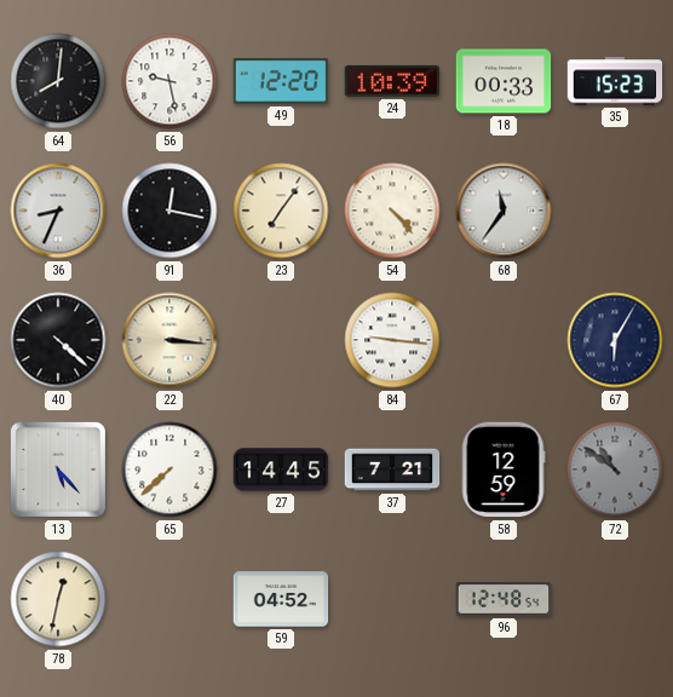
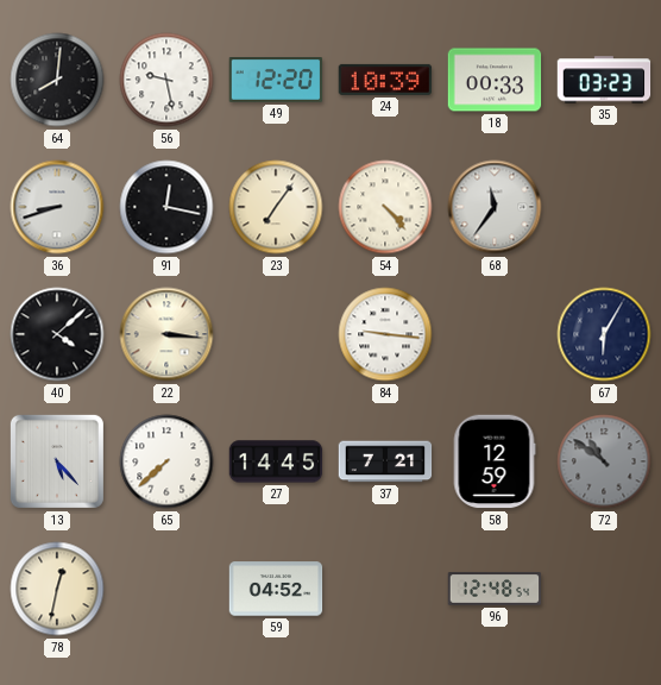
35: 15:23 -> 03:23
36: 8:34 -> 8:42
40: 4:22 -> 4:08
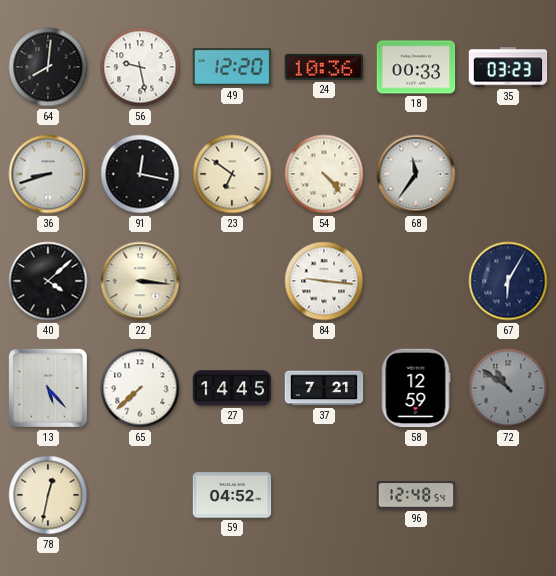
24: 10:39 -> 10:36
23: 7:06 -> 6:51
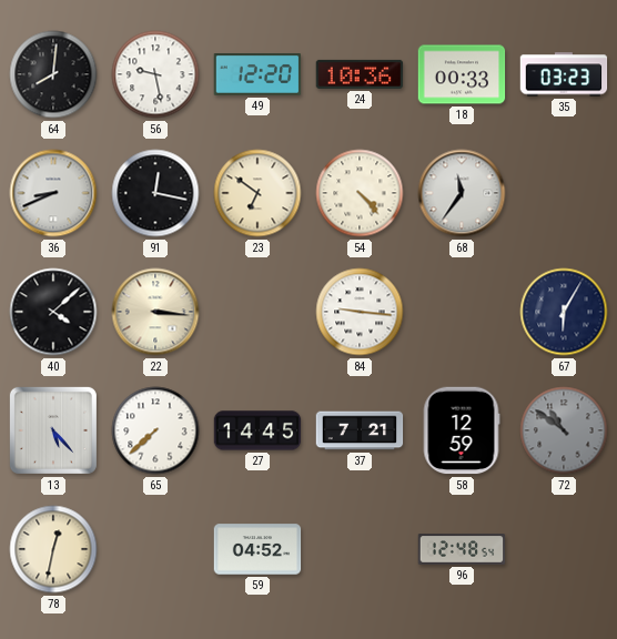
36: 8:42 -> 8:41
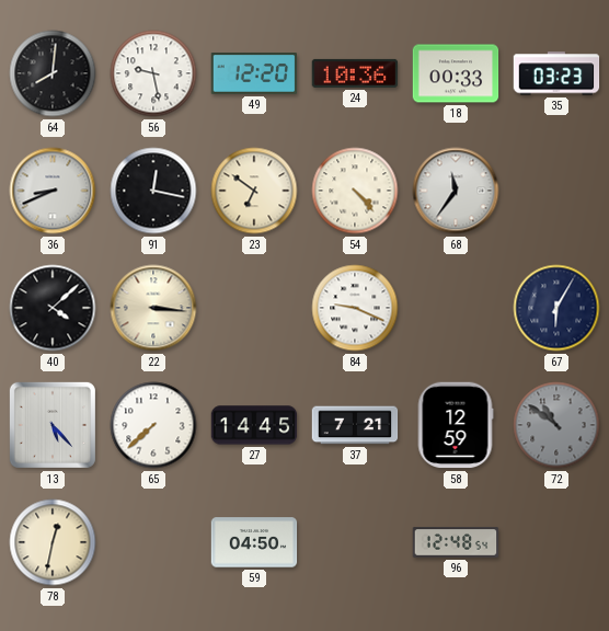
84: 9:16 -> 9:19
59: 04:52 -> 04:50
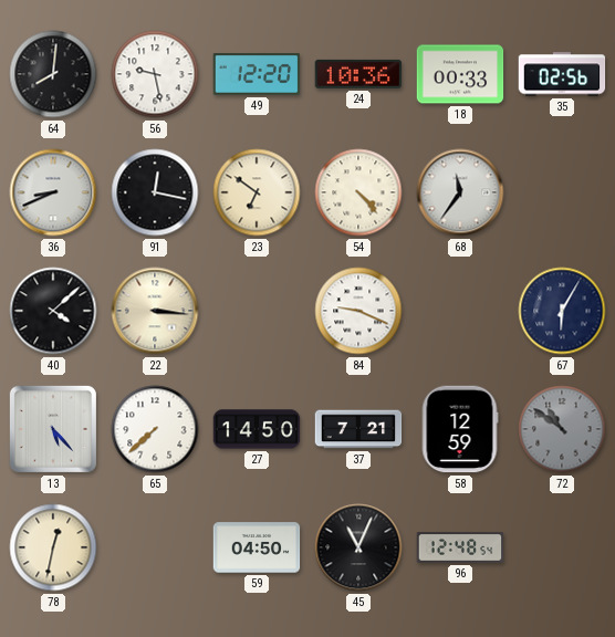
35: 03:23 -> 02:56
27: 14:45 -> 14:50
45: none -> 11:04
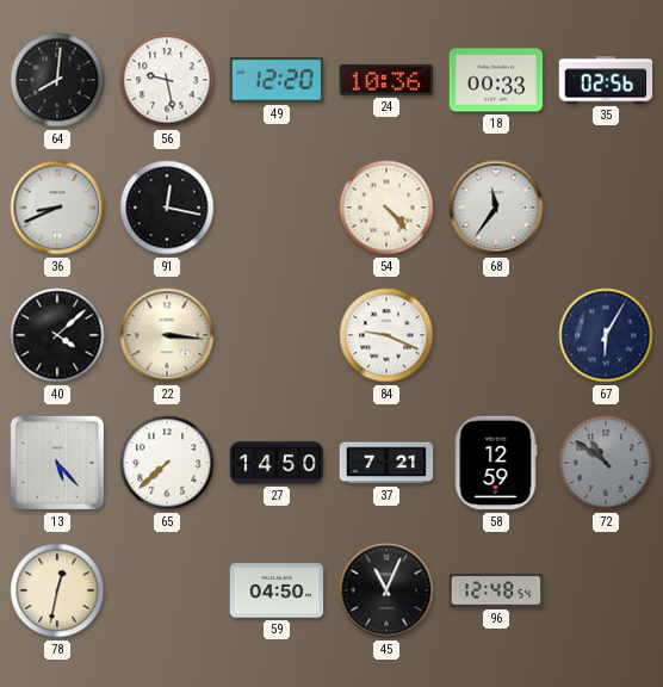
23: 6:51 -> none
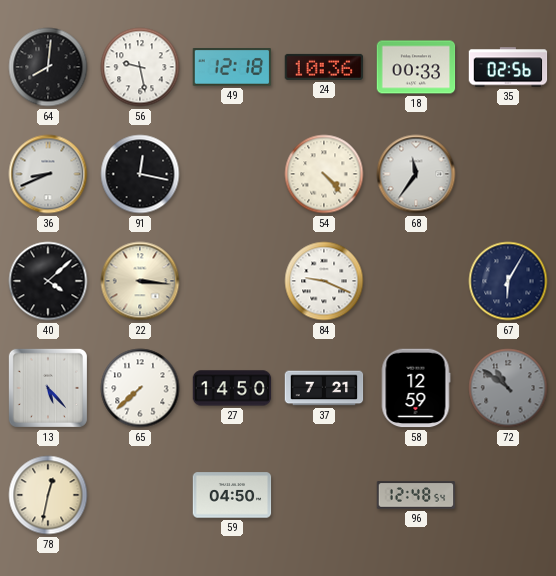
49: 12:20 -> 12:18
45: 11:04 -> none
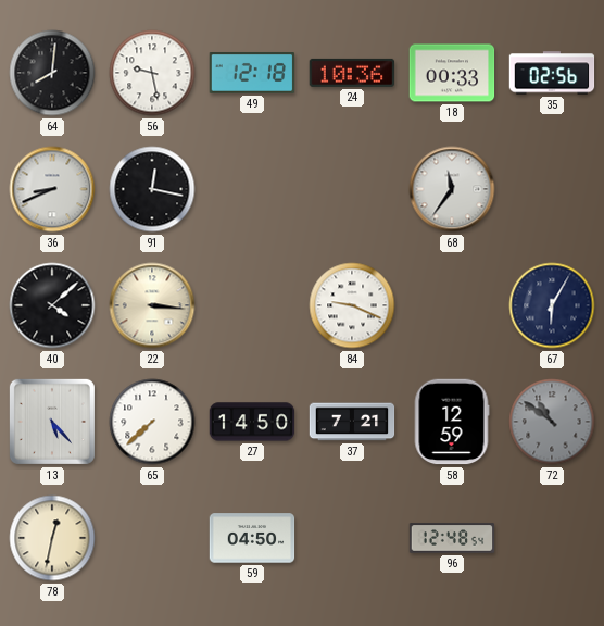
54: 4:23 -> none
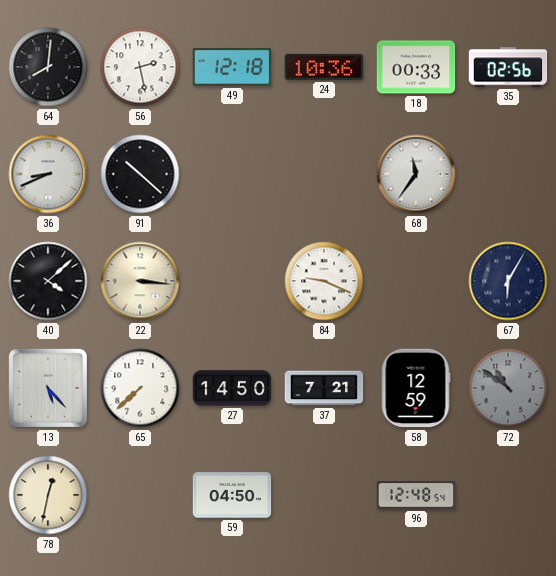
56: 9:28 -> 2:28
91: 12:17 -> 10:22
